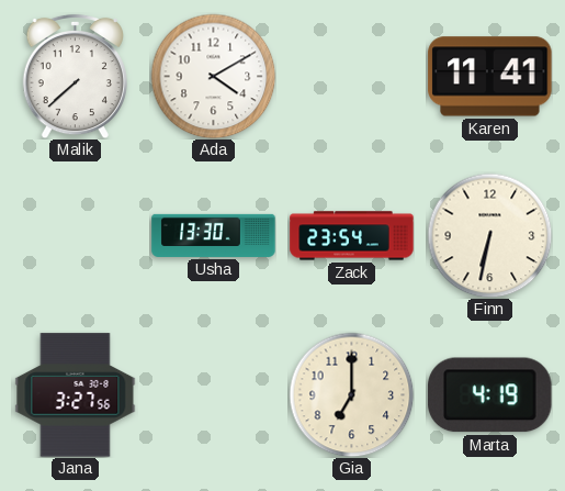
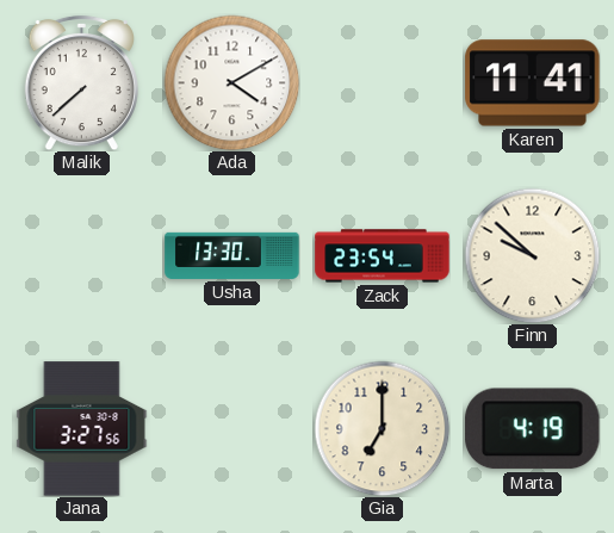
Finn: 6:32 -> 9:52
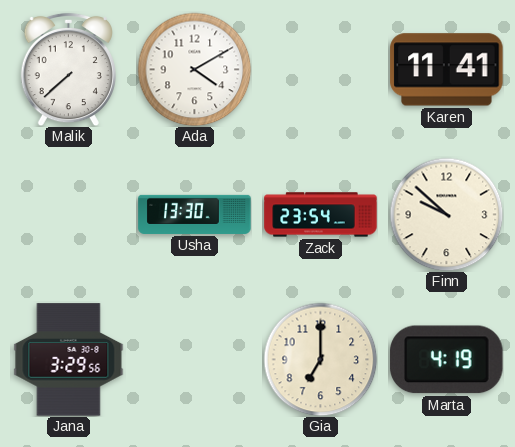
Jana: 3:27 -> 3:29
